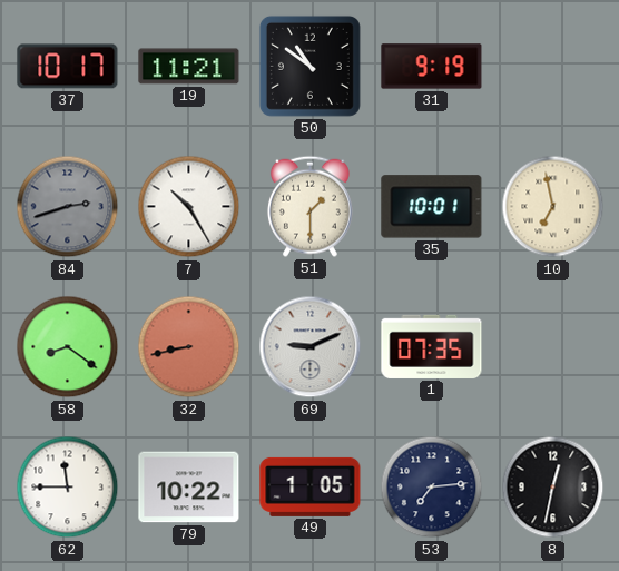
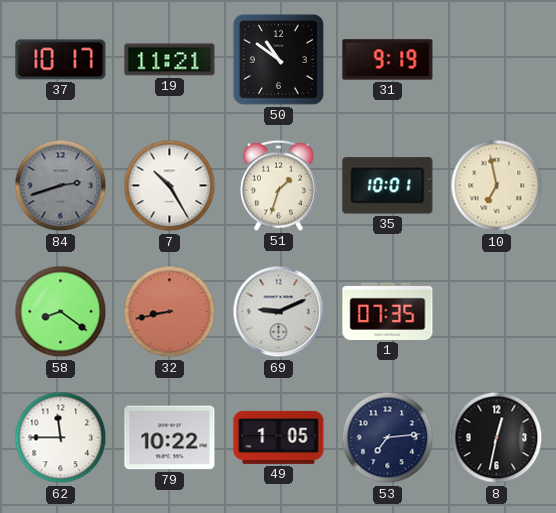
51: 1:30 -> 1:33
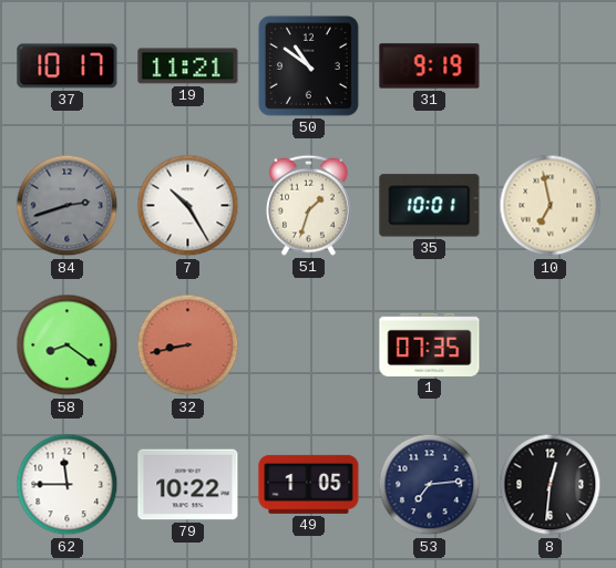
69: 9:11 -> none
8: 12:32 -> 12:31
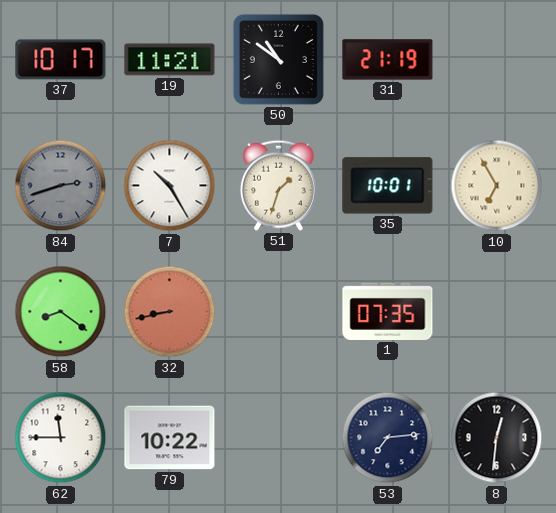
31: 9:19 -> 21:19
10: 6:58 -> 6:55
49: 1:05 -> none
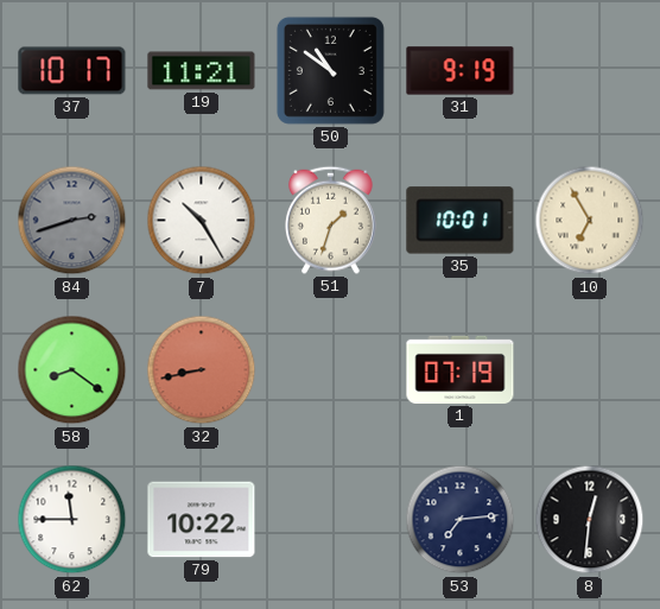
31: 21:19 -> 9:19
1: 07:35 -> 07:19
